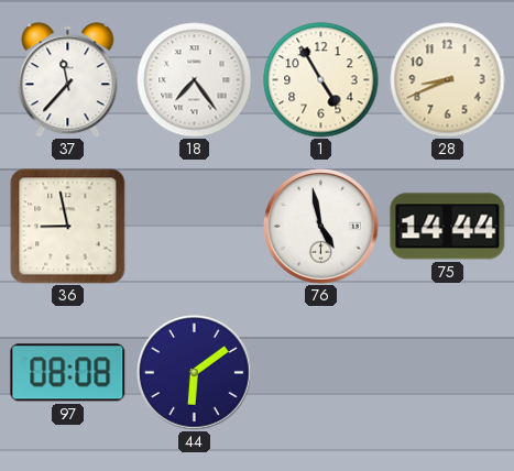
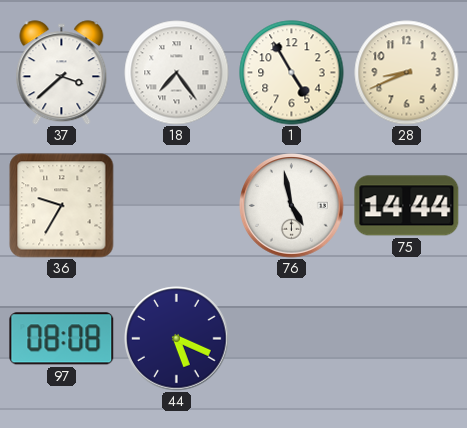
37: 11:37 -> 3:38
36: 8:58 -> 9:35
44: 6:09 -> 5:19
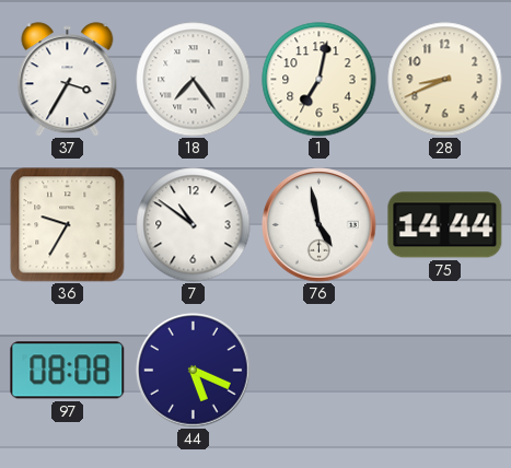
37: 3:38 -> 3:35
1: 4:55 -> 7:02
7: none -> 10:51
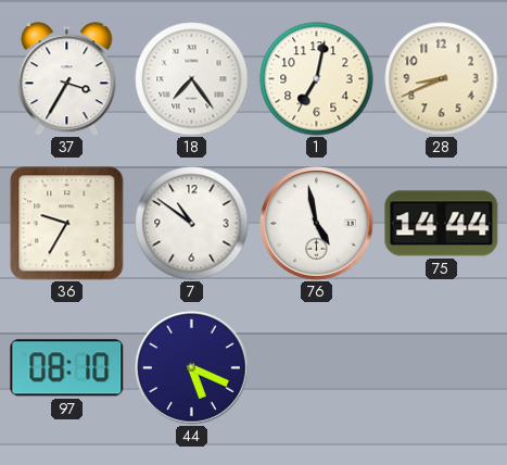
97: 08:08 -> 08:10
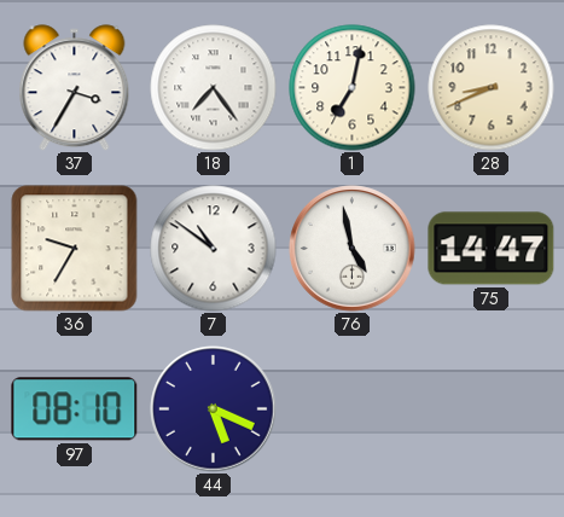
75: 14:44 -> 14:47
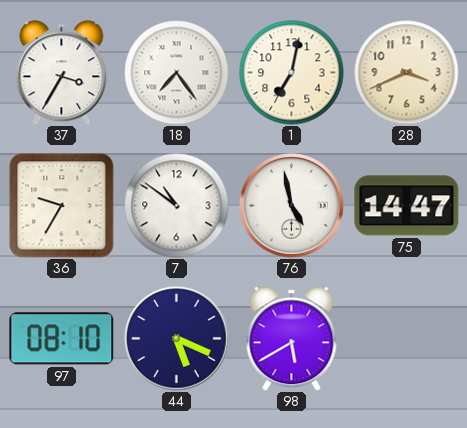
28: 8:41 -> 3:41
98: none -> 5:40
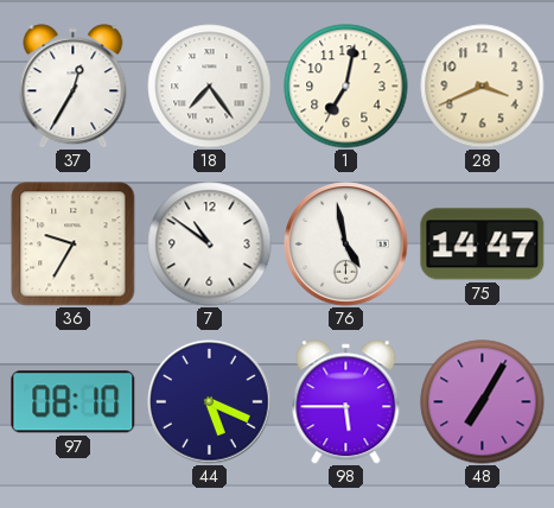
37: 3:35 -> 12:35
98: 5:40 -> 5:45
48: none -> 7:05
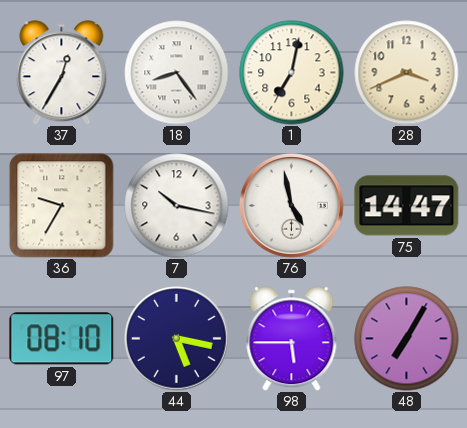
18: 7:24 -> 8:24
7: 10:51 -> 10:17
44: 5:19 -> 5:17
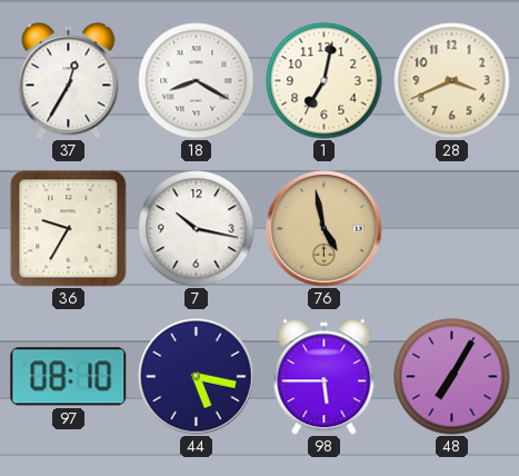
18: 8:24 -> 8:20
76 dial: white -> champagne
75: 14:47 -> none
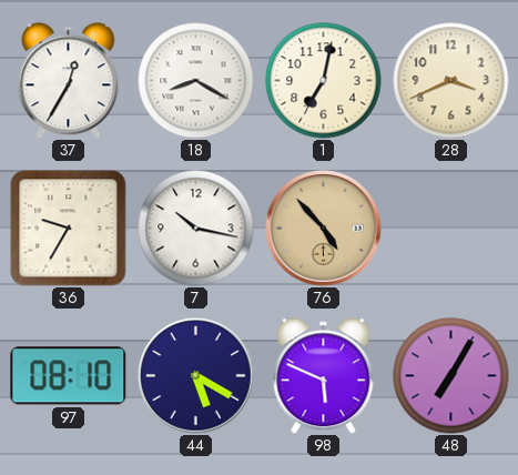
76: 4:58 -> 4:53
44: 5:17 -> 5:20
98: 5:45 -> 5:49
